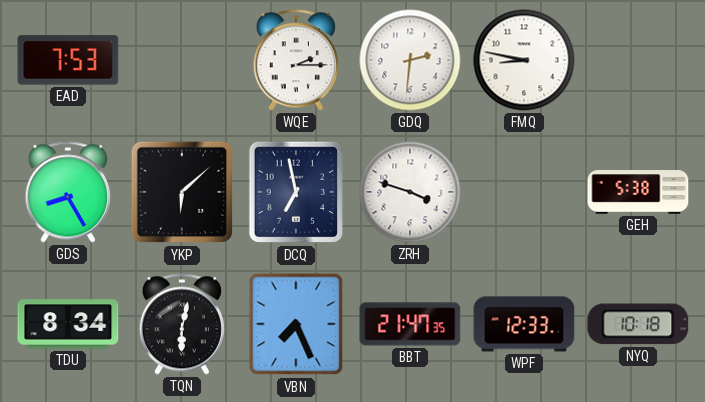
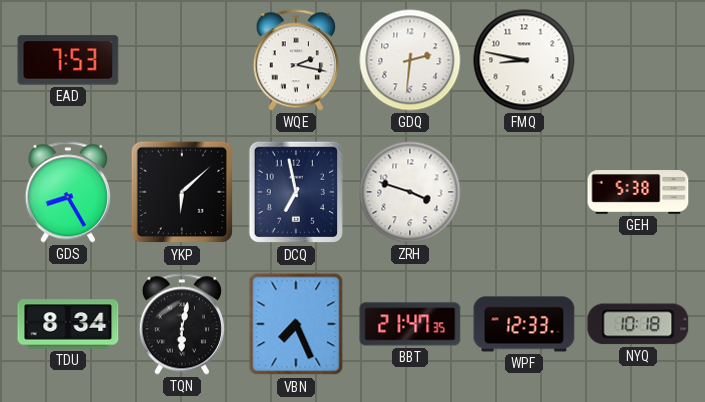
WQE: 2:15 -> 2:17
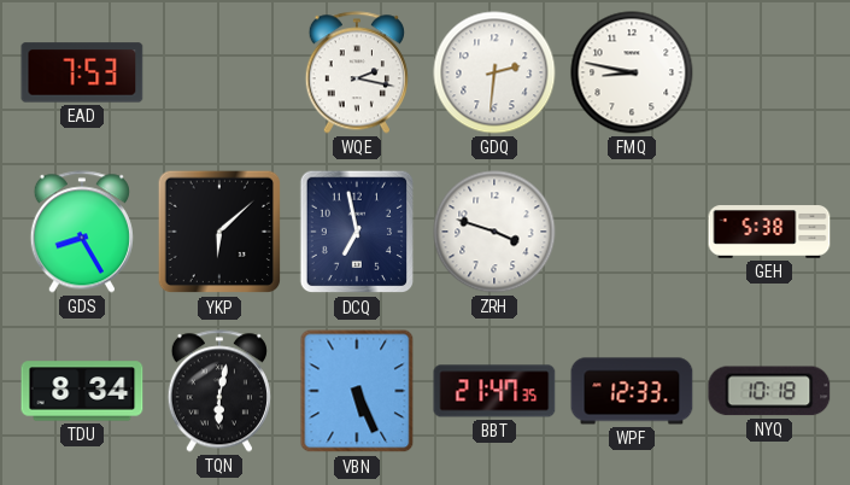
VBN: 7:26 -> 5:26
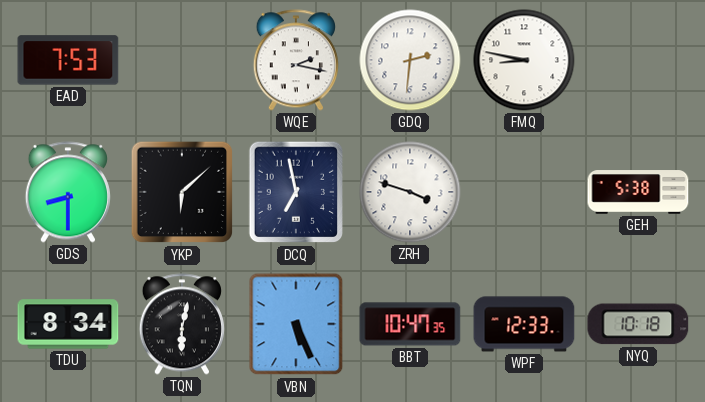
GDS: 8:25 -> 8:30
BBT: 21:47 -> 10:47
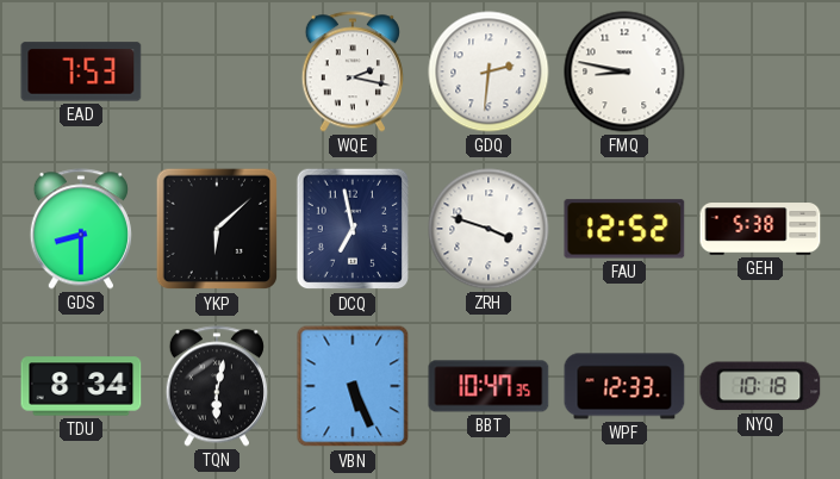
FAU: none -> 12:52
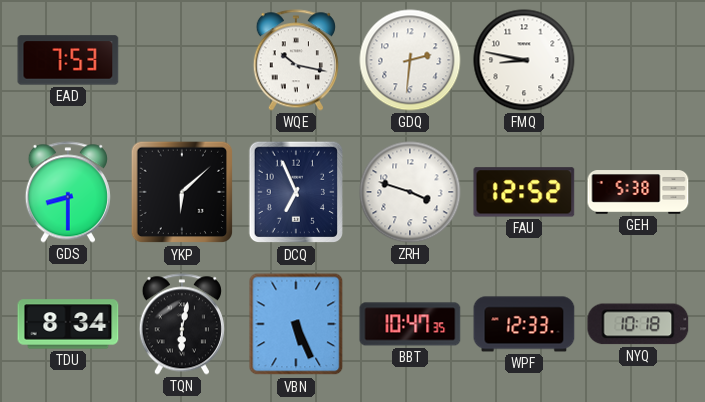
WQE: 2:17 -> 10:17
DCQ: 6:58 -> 6:56
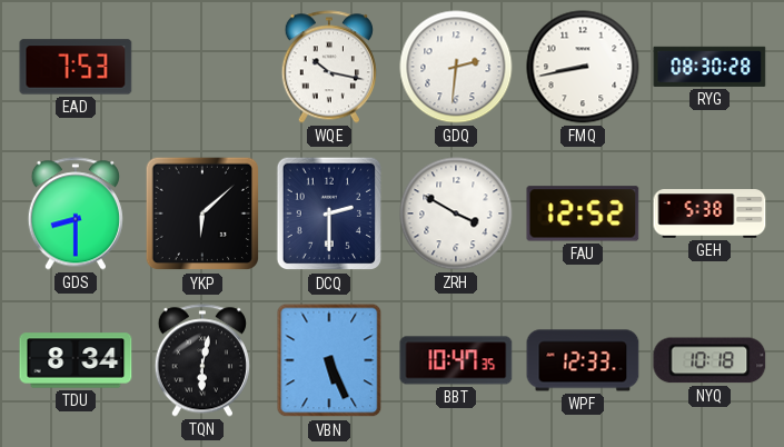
FMQ: 8:47 -> 8:43
RYG: none -> 08:30
DCQ: 6:56 -> 2:30
ZRH: 3:48 -> 3:50
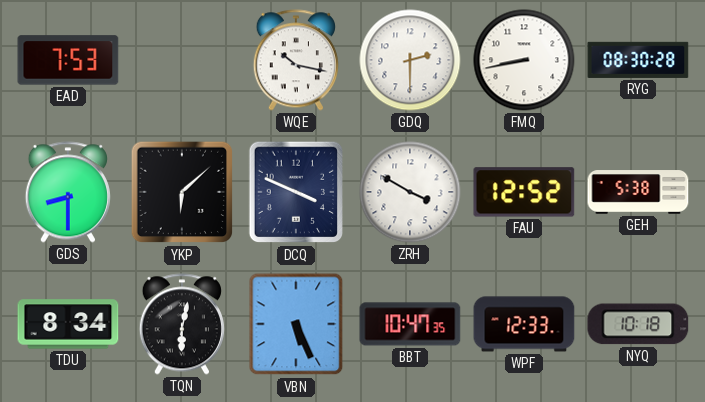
GDQ: 2:31 -> 2:30
DCQ: 2:30 -> 3:49
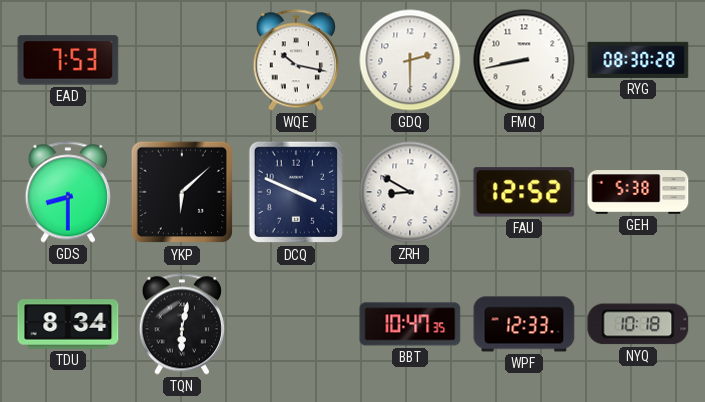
ZRH: 3:50 -> 8:50
VBN: 5:26 -> none
